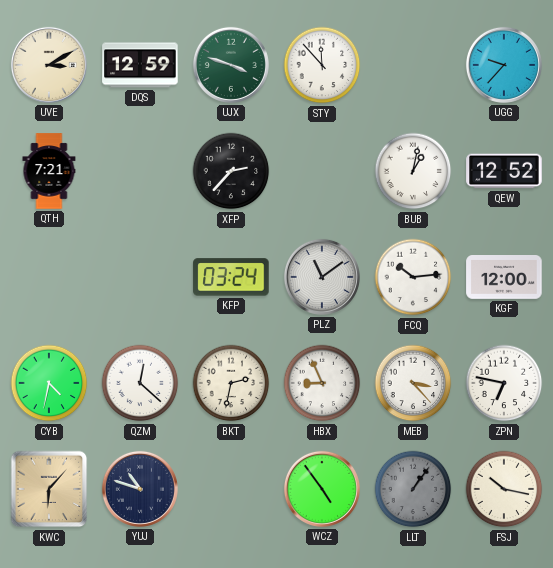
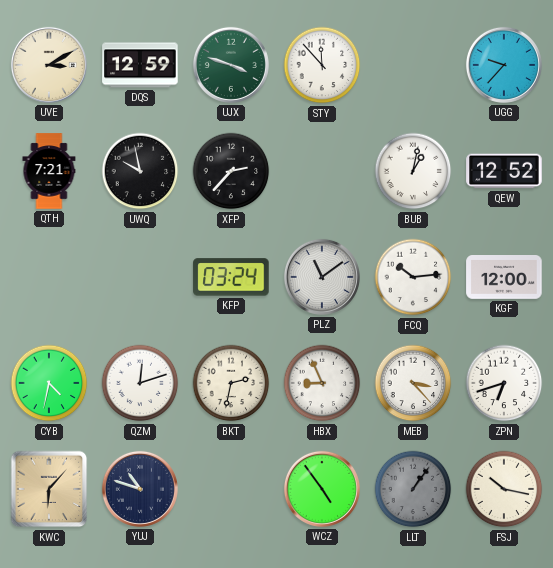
UWQ: none -> 9:58
QZM: 12:22 -> 12:12
ZPN: 6:47 -> 6:42
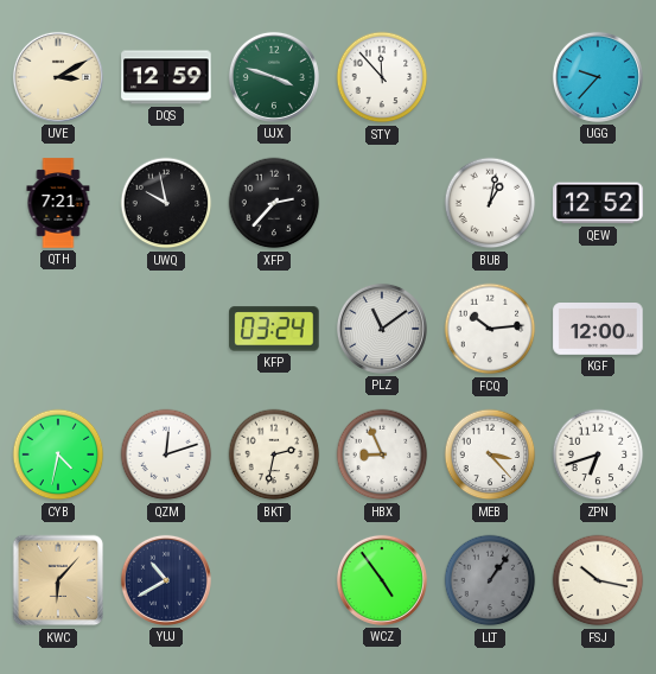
YUJ: 10:48 -> 10:40
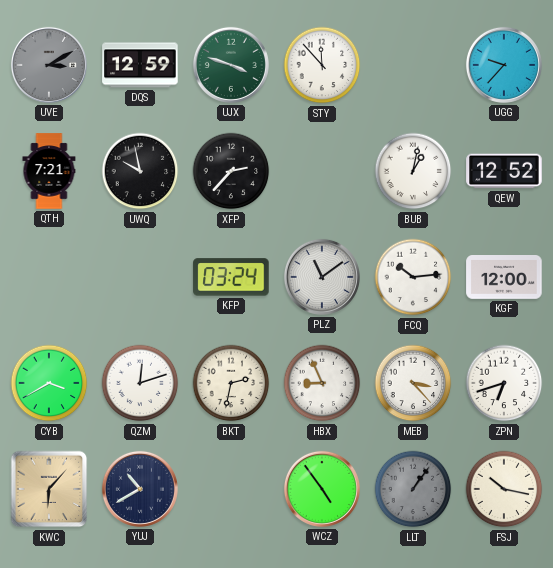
UVE dial: cream -> grey
CYB: 4:32 -> 3:40
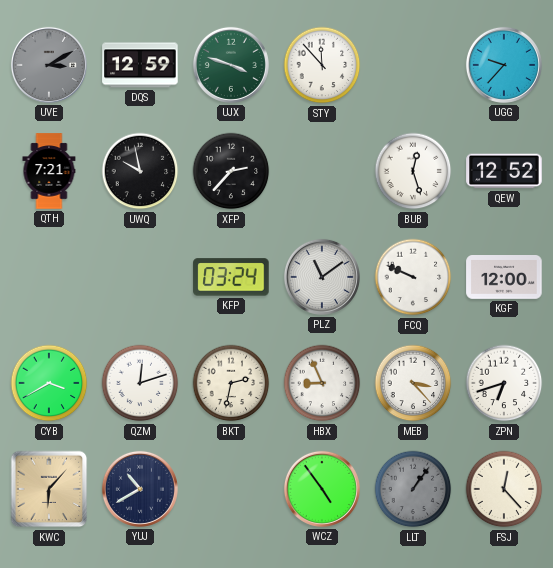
BUB: 1:02 -> 12:27
FCQ: 10:14 -> 9:49
FSJ: 10:17 -> 12:23
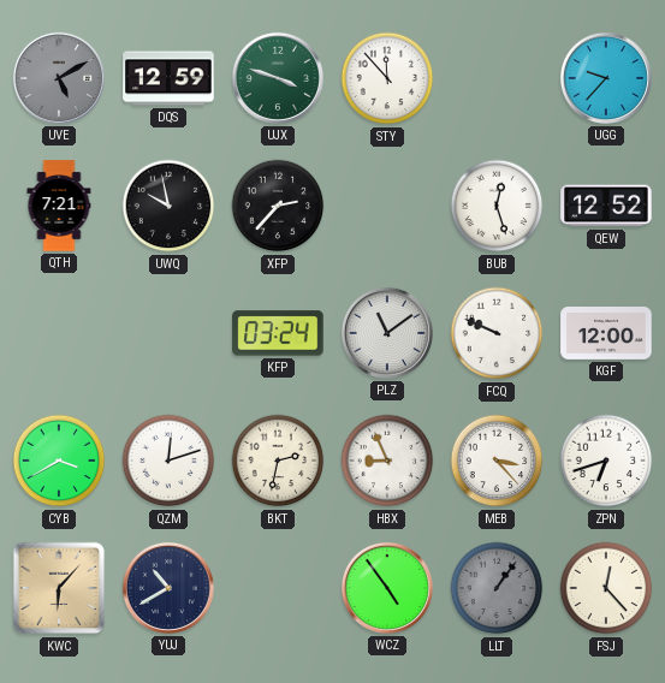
UVE: 3:10 -> 5:10
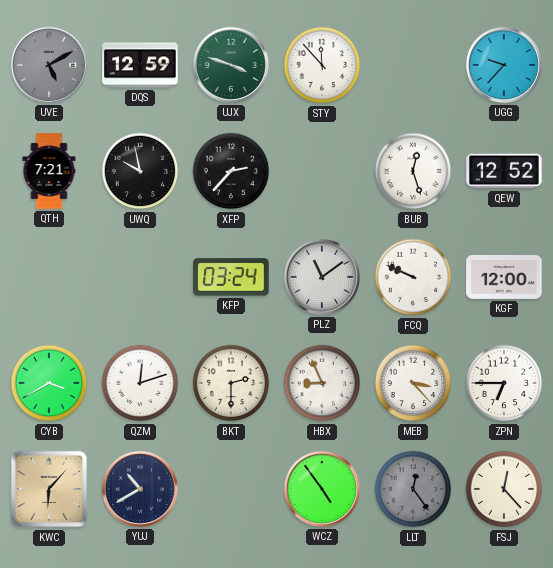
BKT: 2:32 -> 2:30
ZPN: 6:42 -> 6:45
LLT: 1:06 -> 12:24
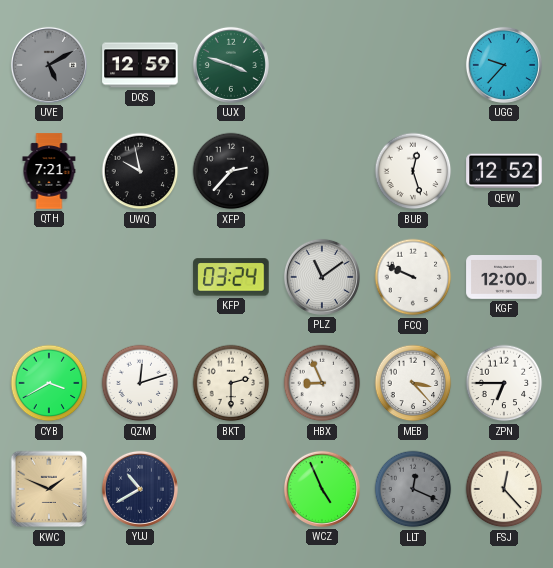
STY: 11:53 -> none
KWC: 6:07 -> 1:49
WCZ: 4:54 -> 4:56
LLT: 12:24 -> 12:19
